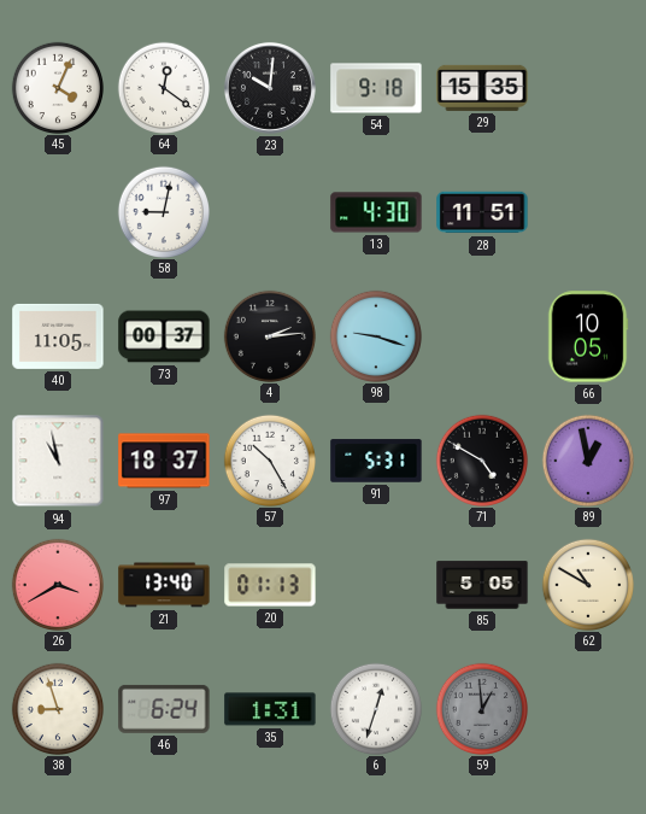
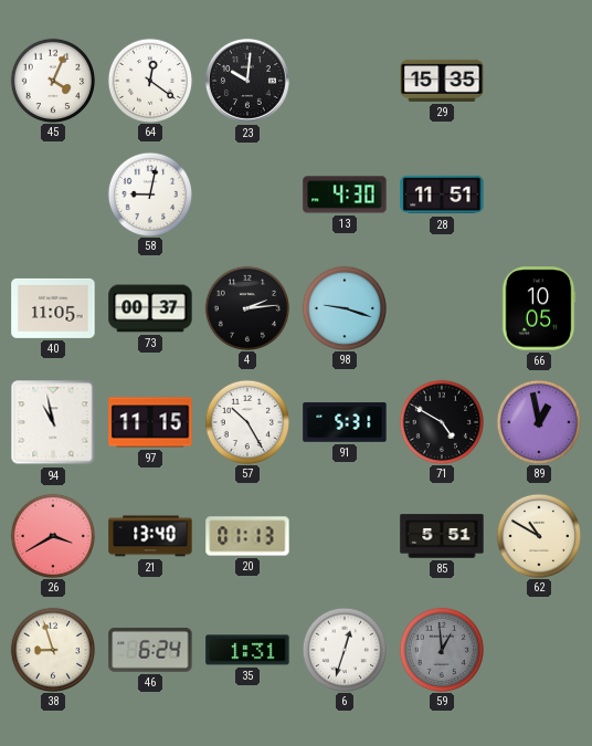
54: 9:18 -> none
97: 18:37 -> 11:15
85: 5:05 -> 5:51
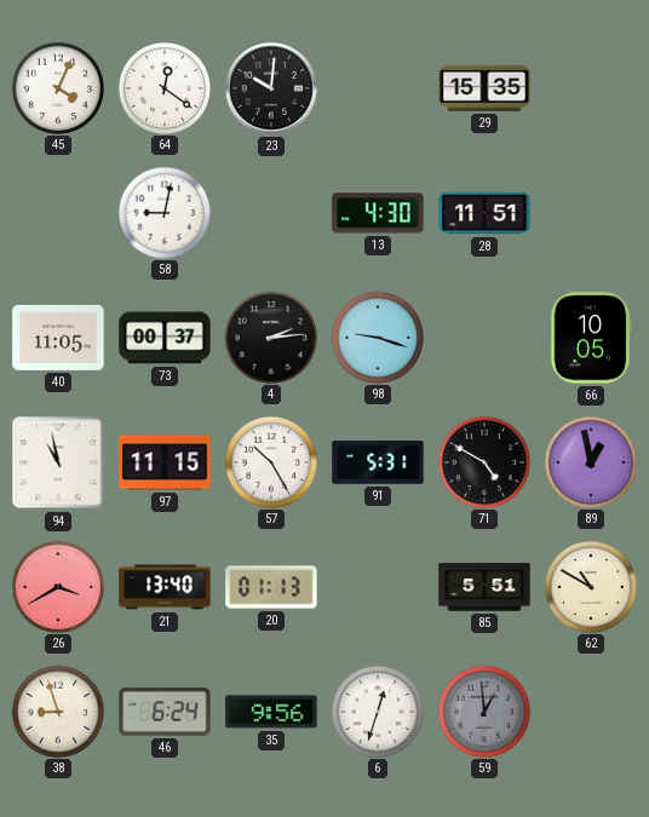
35: 1:31 -> 9:56
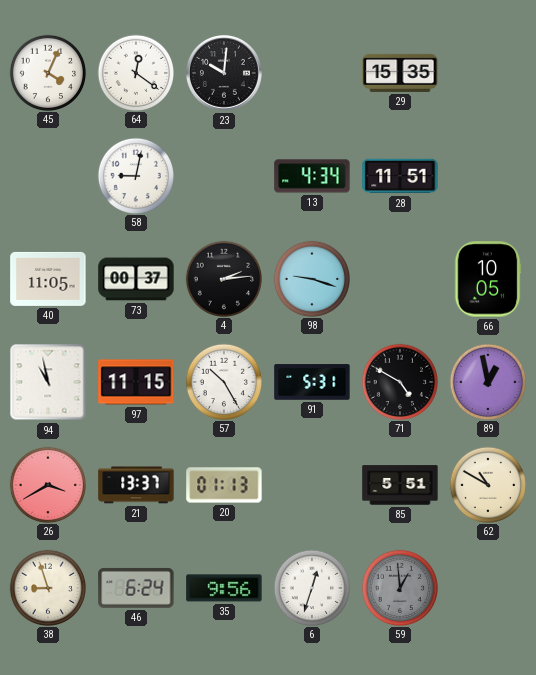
13: 4:30 -> 4:34
21: 13:40 -> 13:37
